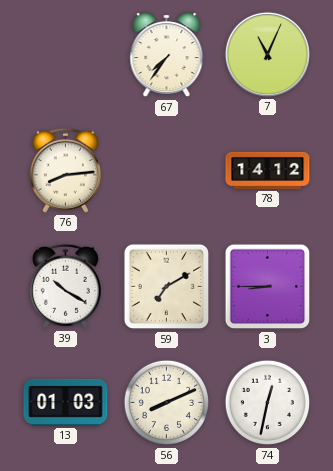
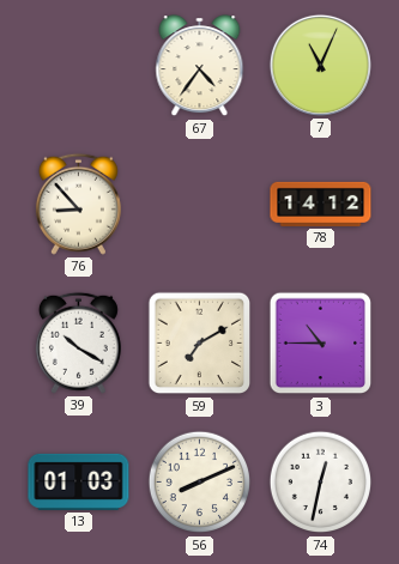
67: 7:36 -> 4:36
76: 8:14 -> 8:53
3: 8:45 -> 10:45
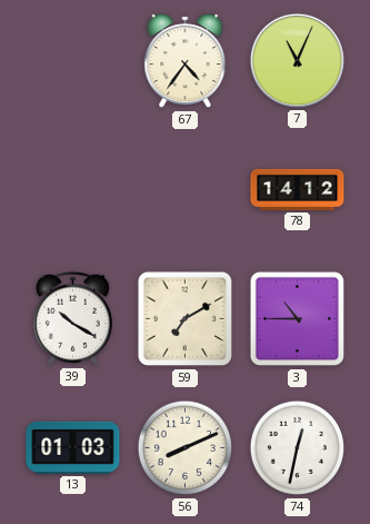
76: 8:53 -> none
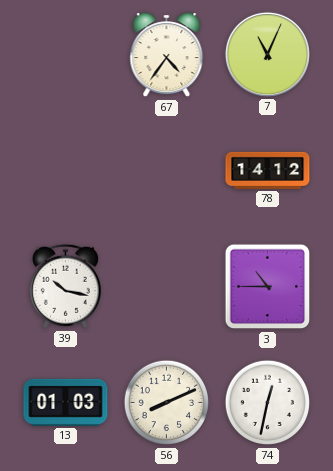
39: 10:20 -> 10:17
59: 7:10 -> none
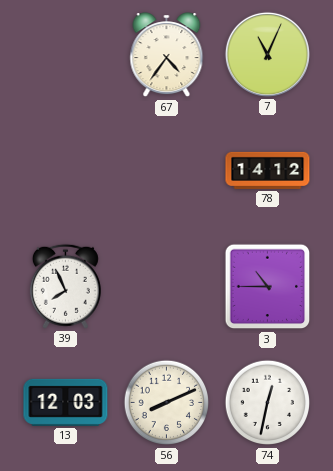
39: 10:17 -> 7:56
13: 01:03 -> 12:03
